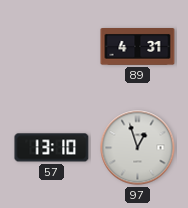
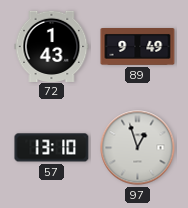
72: none -> 1:43
89: 4:31 -> 9:49
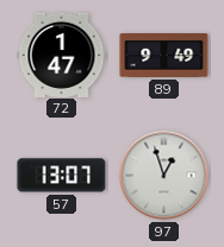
72: 1:43 -> 1:47
57: 13:10 -> 13:07
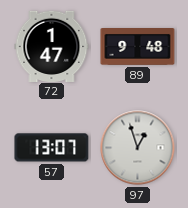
89: 9:49 -> 9:48
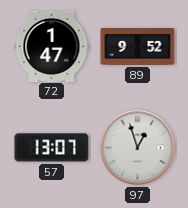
89: 9:48 -> 9:52
